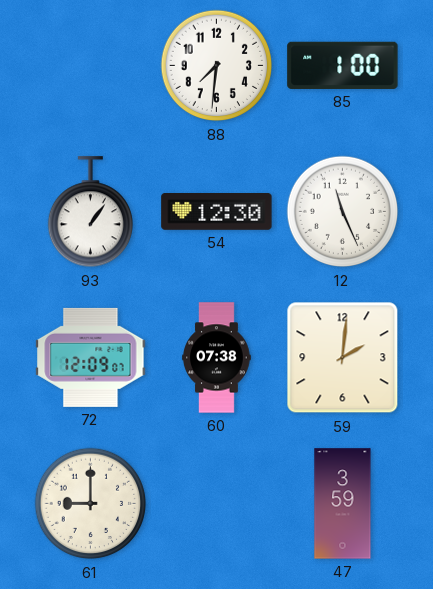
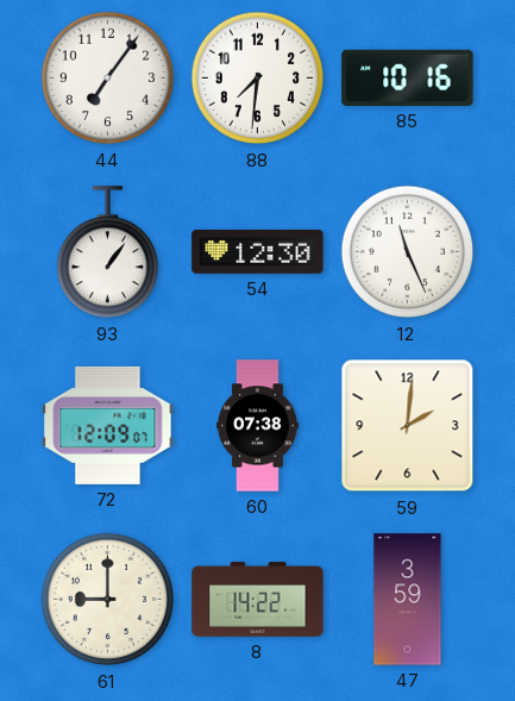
44: none -> 7:06
85: 1:00 -> 10:16
8: none -> 14:22
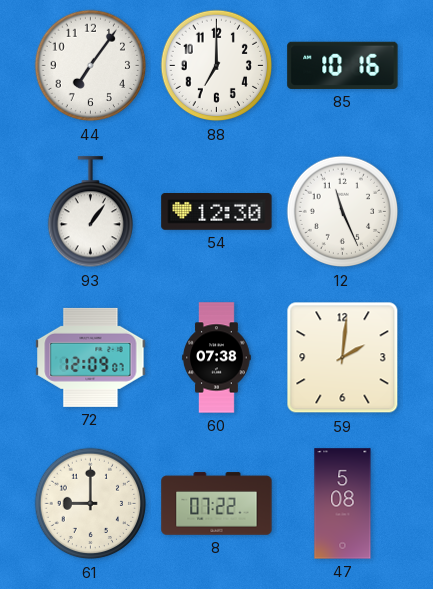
88: 7:31 -> 7:00
8: 14:22 -> 07:22
47: 3:59 -> 5:08
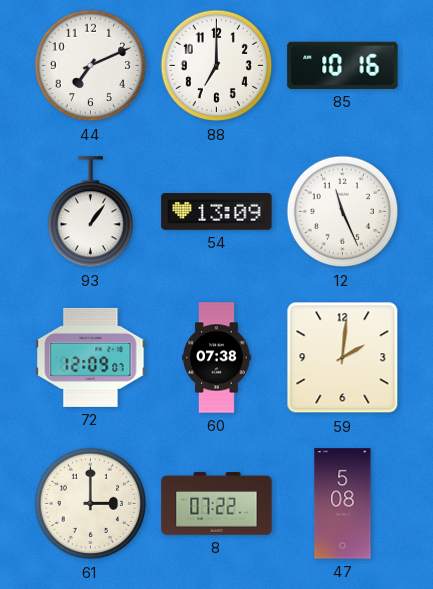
44: 7:06 -> 7:11
54: 12:30 -> 13:09
61: 9:00 -> 3:00
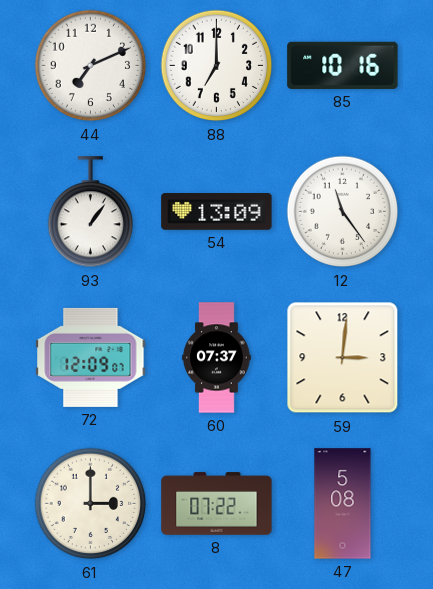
12: 11:26 -> 11:24
60: 07:38 -> 07:37
59: 2:01 -> 3:01
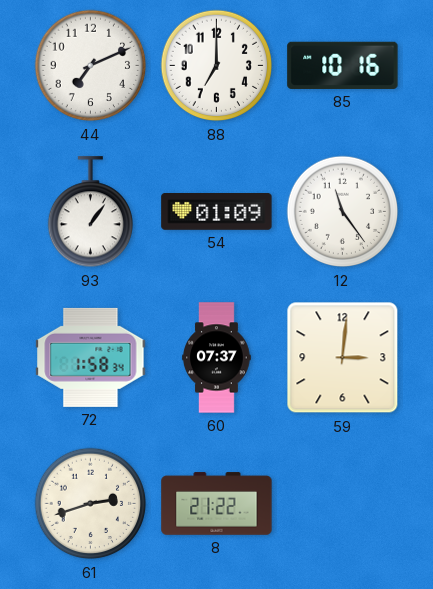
54: 13:09 -> 01:09
72: 12:09 -> 1:58
61: 3:00 -> 2:42
8: 07:22 -> 21:22
47: 5:08 -> none
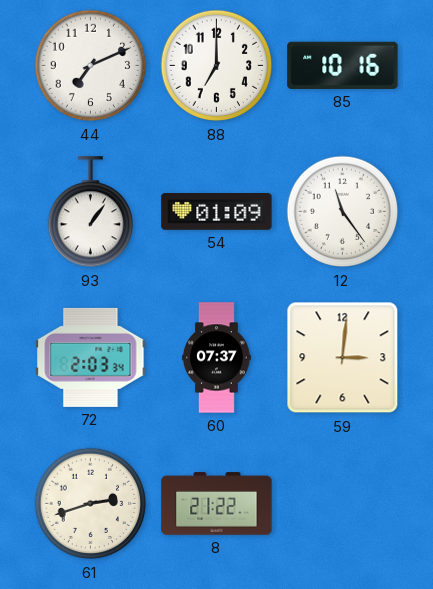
72: 1:58 -> 2:03
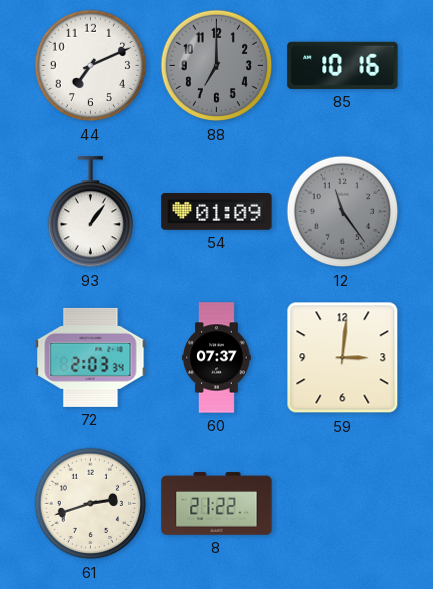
88 dial: white -> grey
12 dial: white -> grey
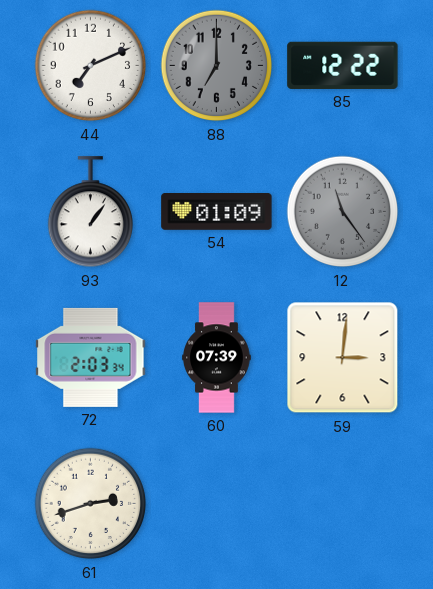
85: 10:16 -> 12:22
60: 07:37 -> 07:39
8: 21:22 -> none
